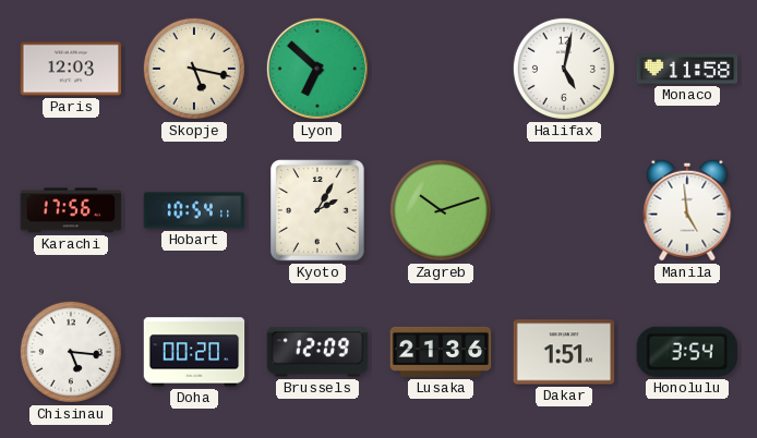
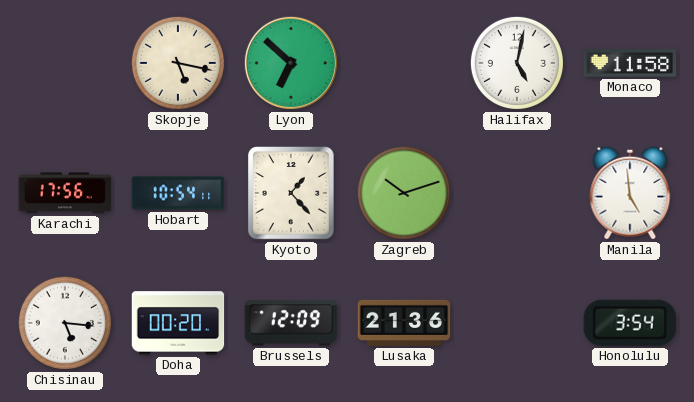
Paris: 12:03 -> none
Kyoto: 2:05 -> 1:23
Dakar: 1:51 -> none
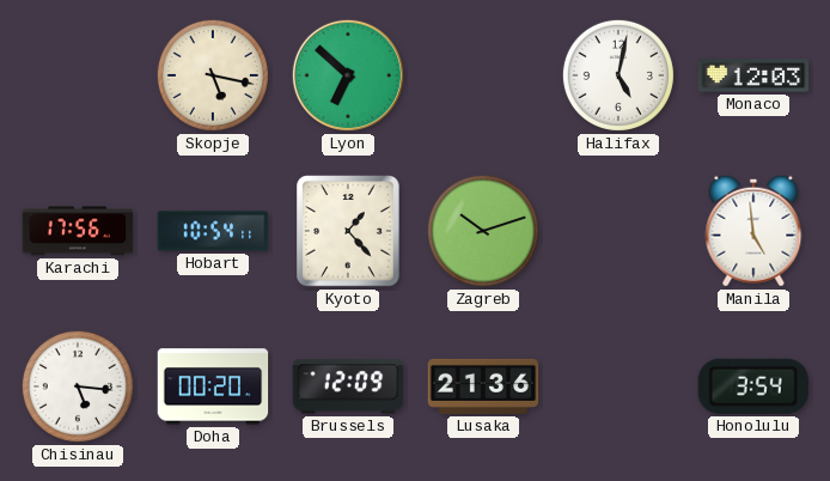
Monaco: 11:58 -> 12:03
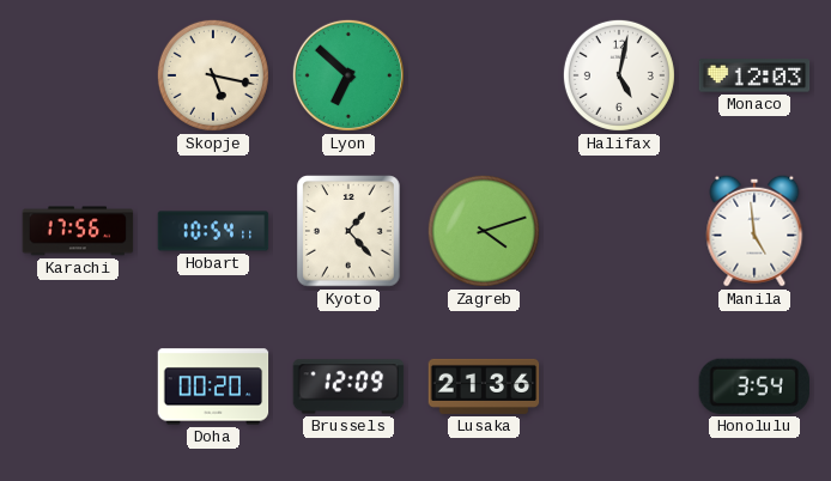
Zagreb: 10:12 -> 4:12
Chisinau: 5:16 -> none
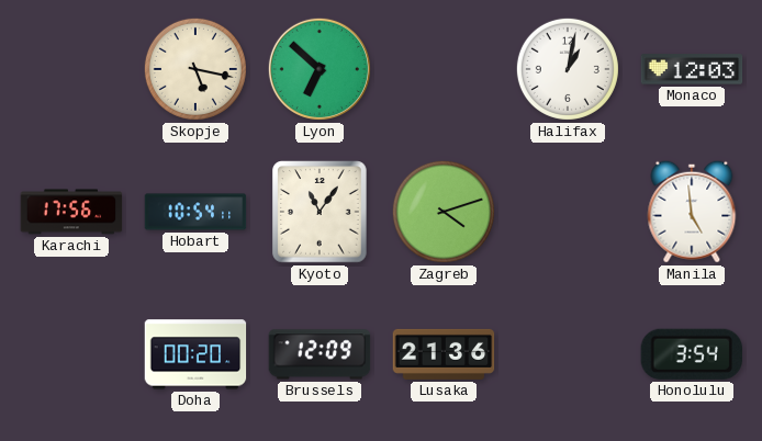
Halifax: 5:02 -> 1:02
Kyoto: 1:23 -> 11:06
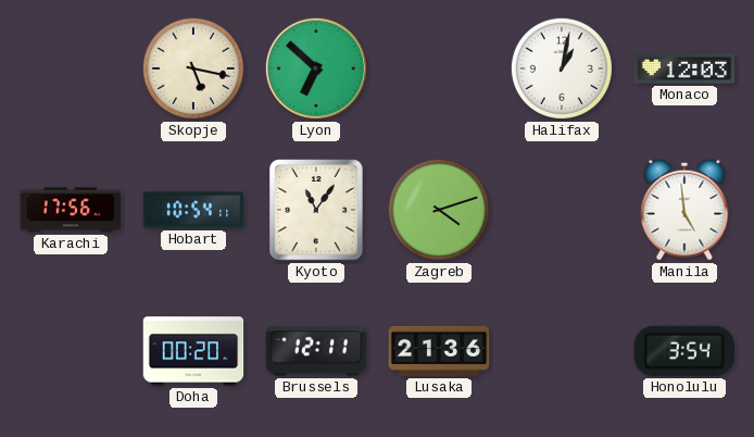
Brussels: 12:09 -> 12:11
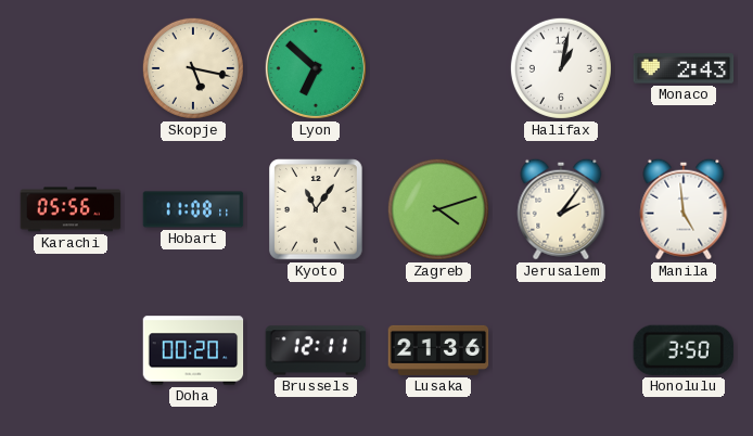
Monaco: 12:03 -> 2:43
Karachi: 17:56 -> 05:56
Hobart: 10:54 -> 11:08
Jerusalem: none -> 2:06
Honolulu: 3:54 -> 3:50
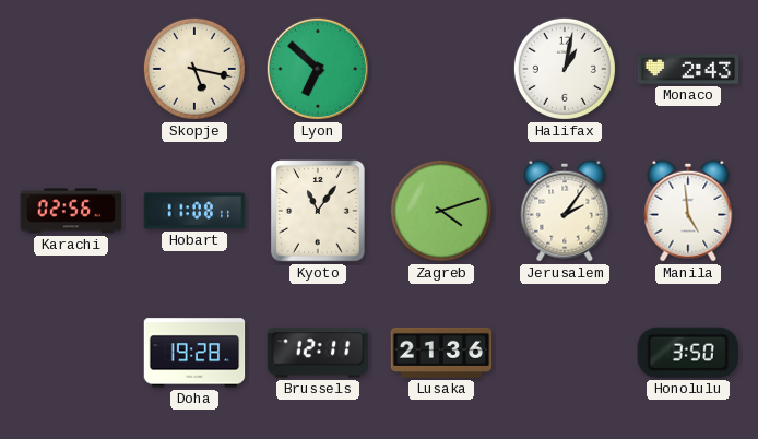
Karachi: 05:56 -> 02:56
Doha: 00:20 -> 19:28
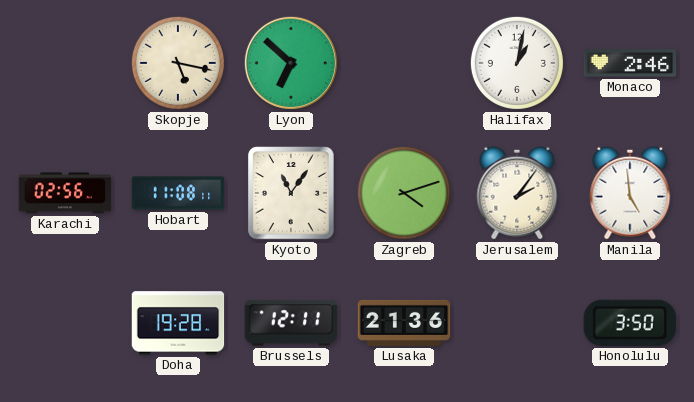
Monaco: 2:43 -> 2:46
